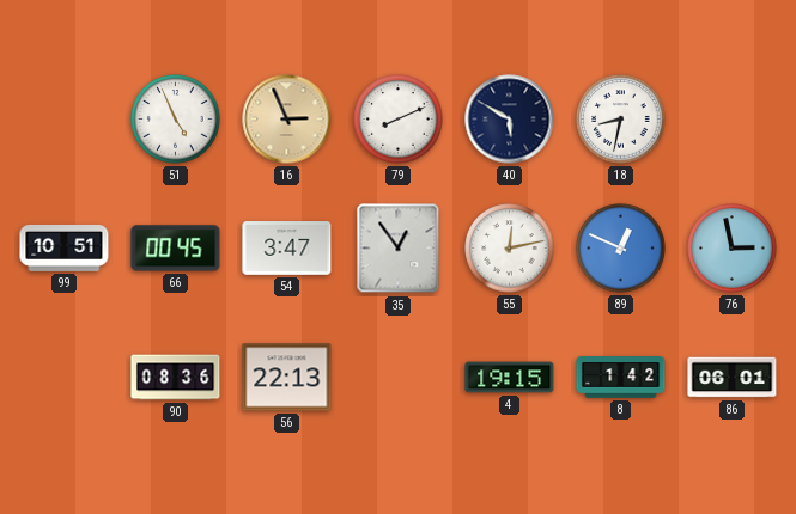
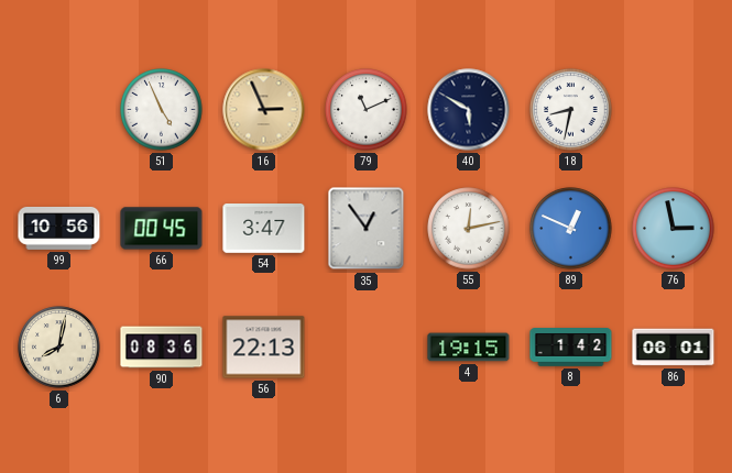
79: 8:11 -> 11:11
99: 10:51 -> 10:56
6: none -> 8:02
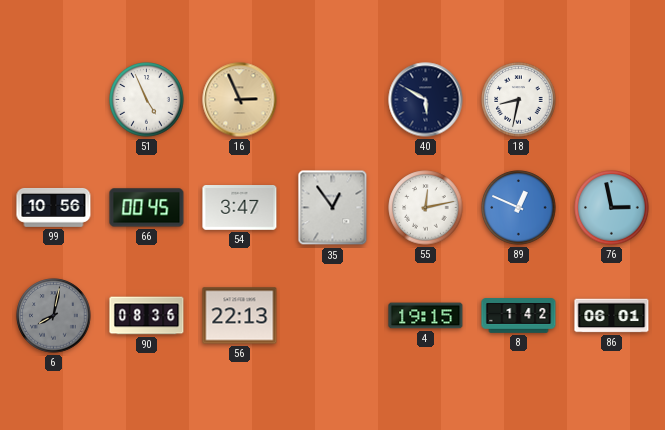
79: 11:11 -> none
6 dial: cream -> grey
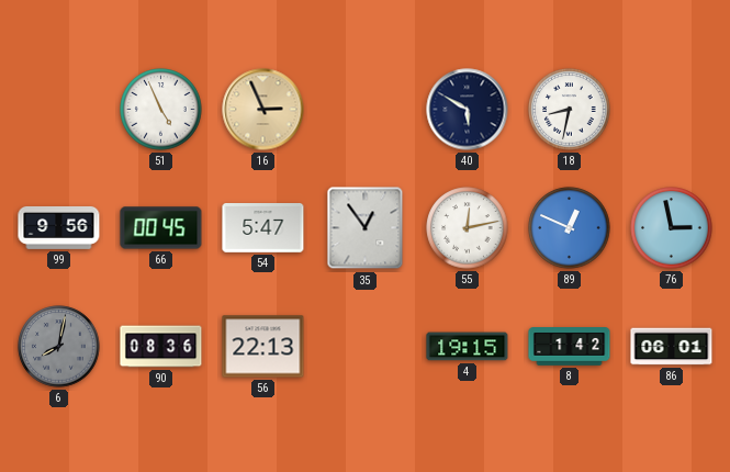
99: 10:56 -> 9:56
54: 3:47 -> 5:47
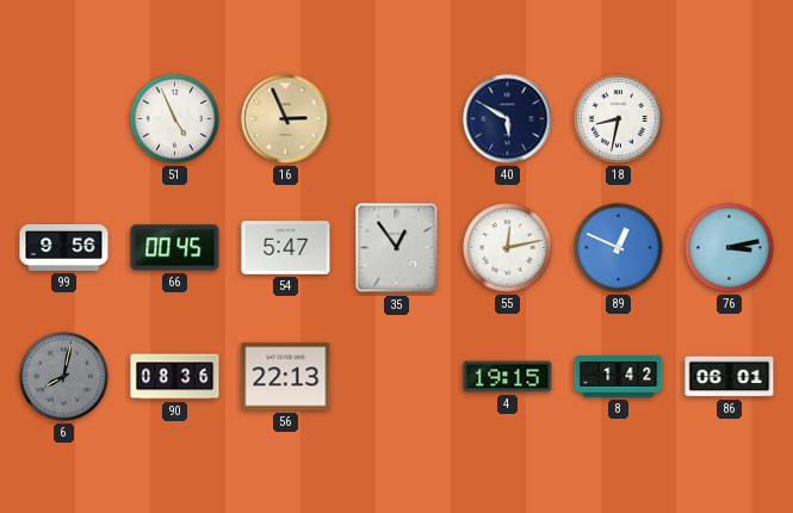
76: 2:58 -> 3:13
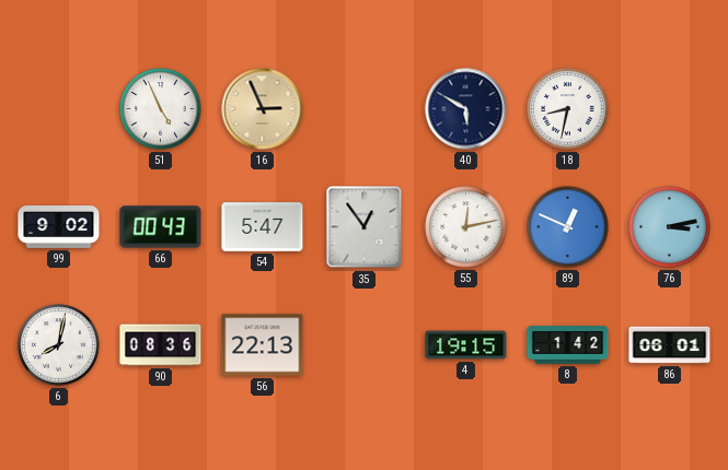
99: 9:56 -> 9:02
66: 00:45 -> 00:43
6 dial: grey -> white
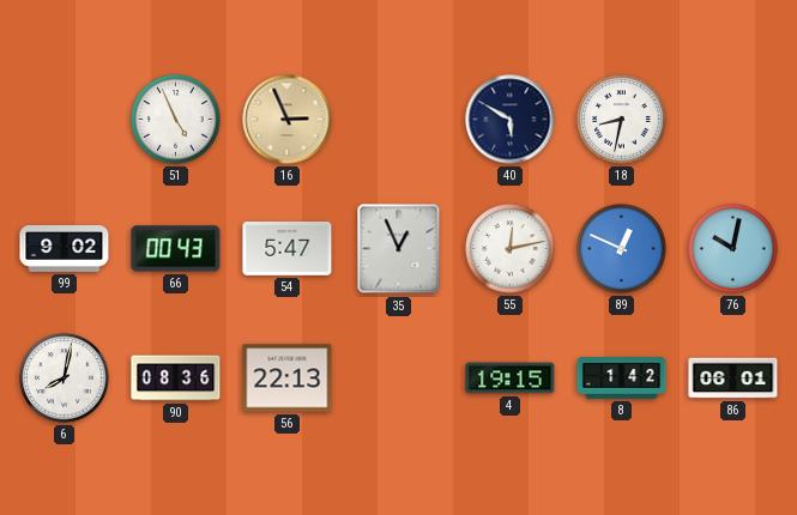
35: 12:54 -> 12:56
76: 3:13 -> 10:02
